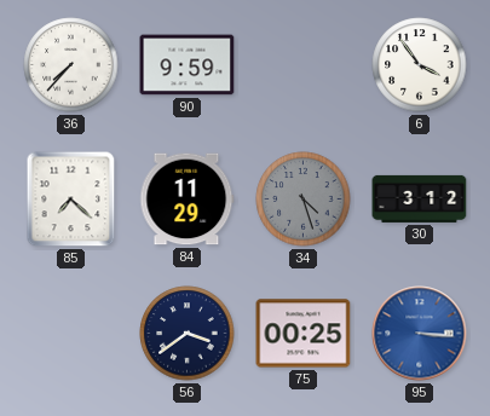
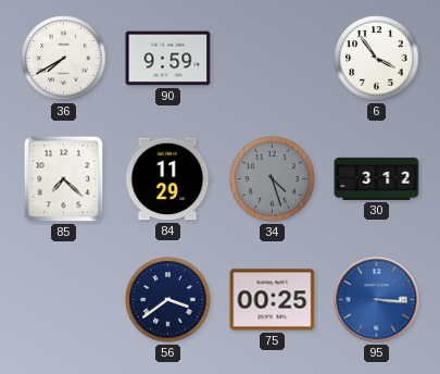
36: 7:37 -> 7:40
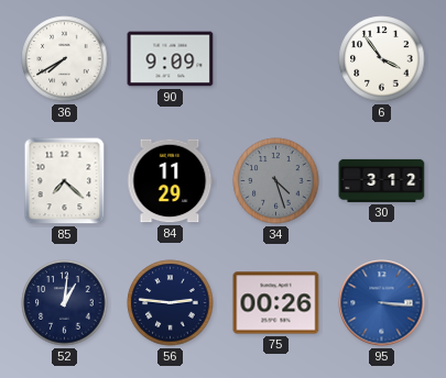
90: 9:59 -> 9:09
52: none -> 1:01
56: 3:39 -> 2:46
75: 00:25 -> 00:26
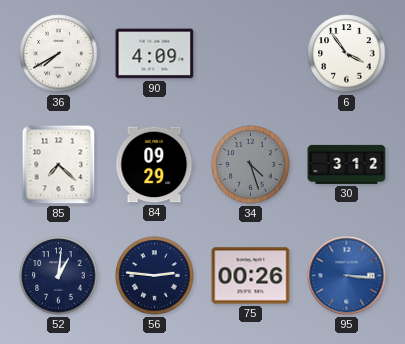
90: 9:09 -> 4:09
84: 11:29 -> 09:29
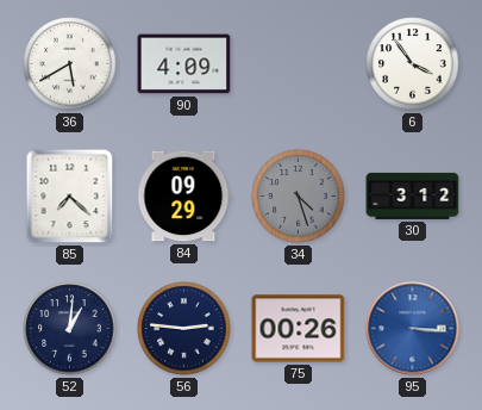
36: 7:40 -> 5:40
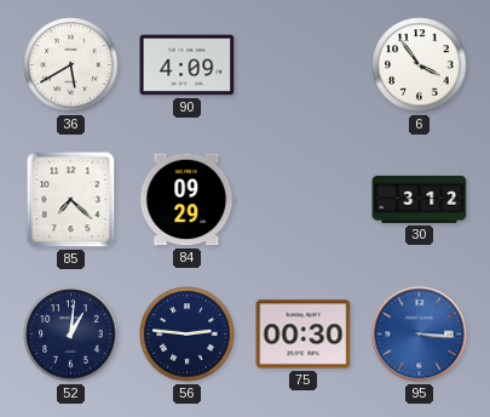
34: 4:27 -> none
75: 00:26 -> 00:30
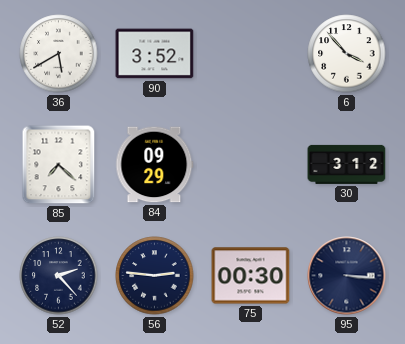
90: 4:09 -> 3:52
6: 3:54 -> 3:53
52: 1:01 -> 2:23
95 dial: blue -> navy
